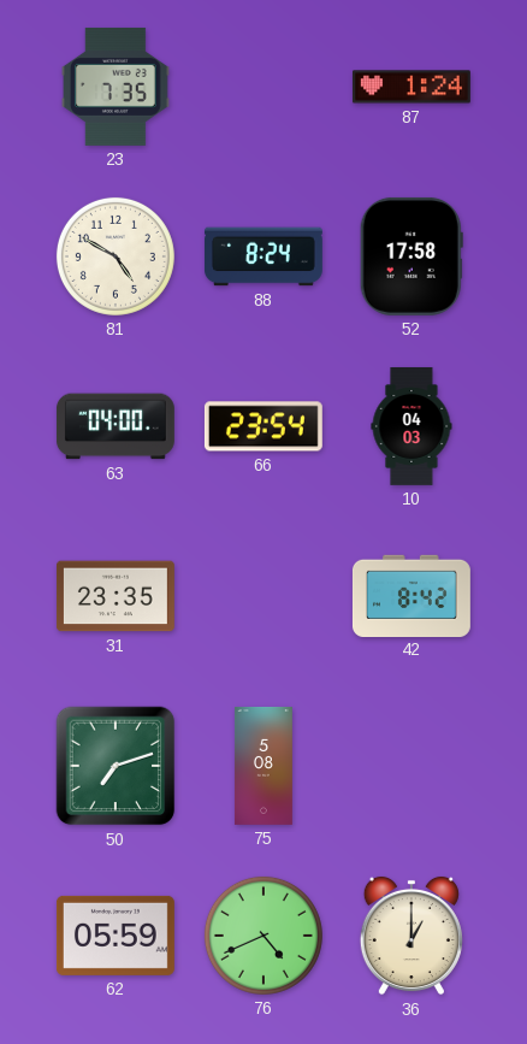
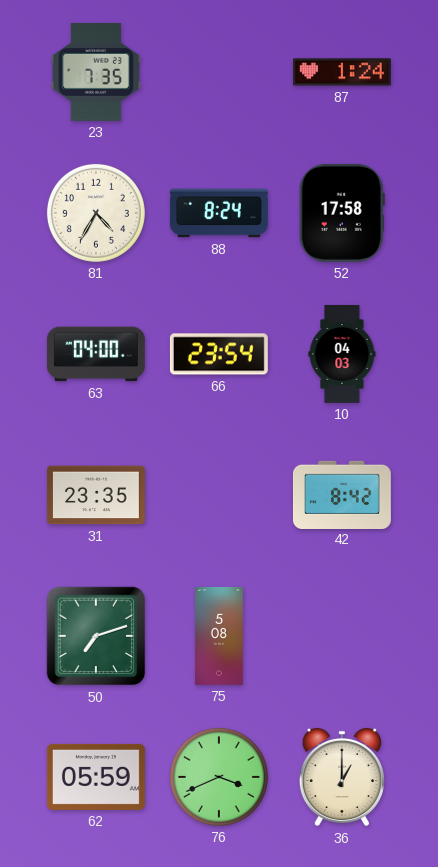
81: 4:50 -> 4:35
76: 4:41 -> 3:41
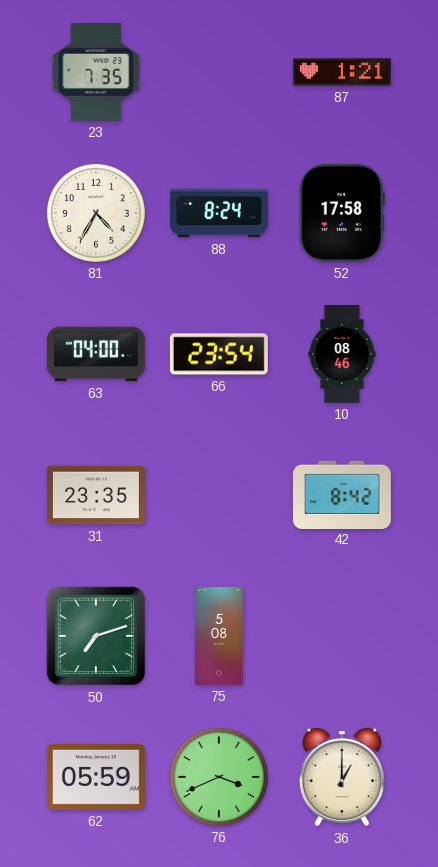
87: 1:24 -> 1:21
10: 04:03 -> 08:46
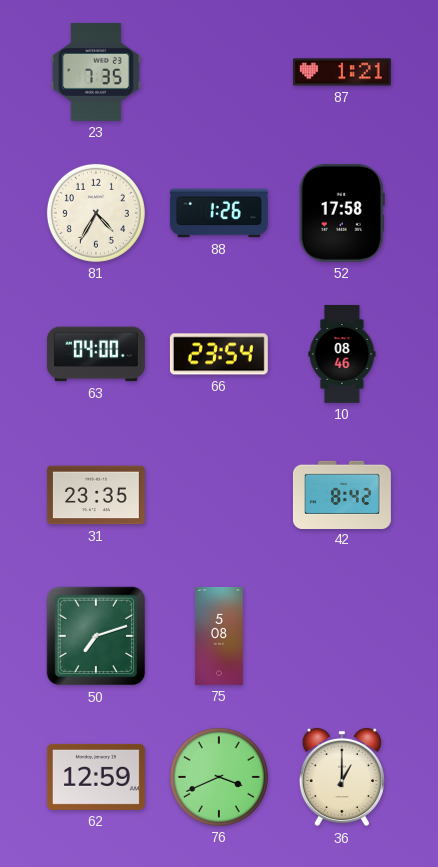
88: 8:24 -> 1:26
62: 05:59 -> 12:59
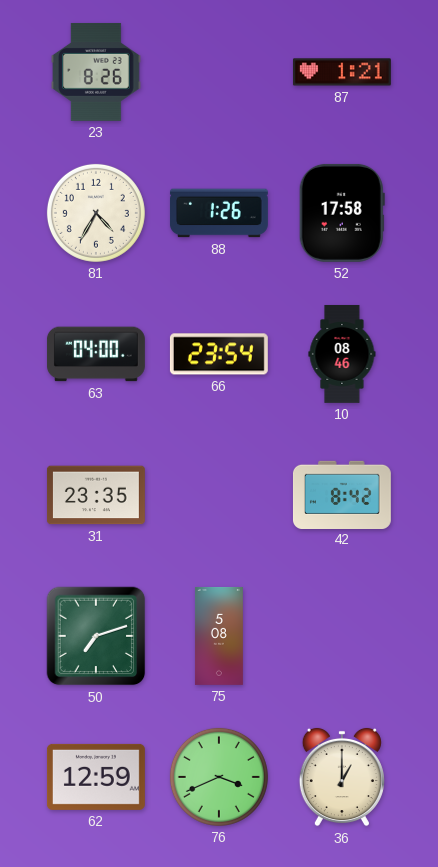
23: 7:35 -> 8:26
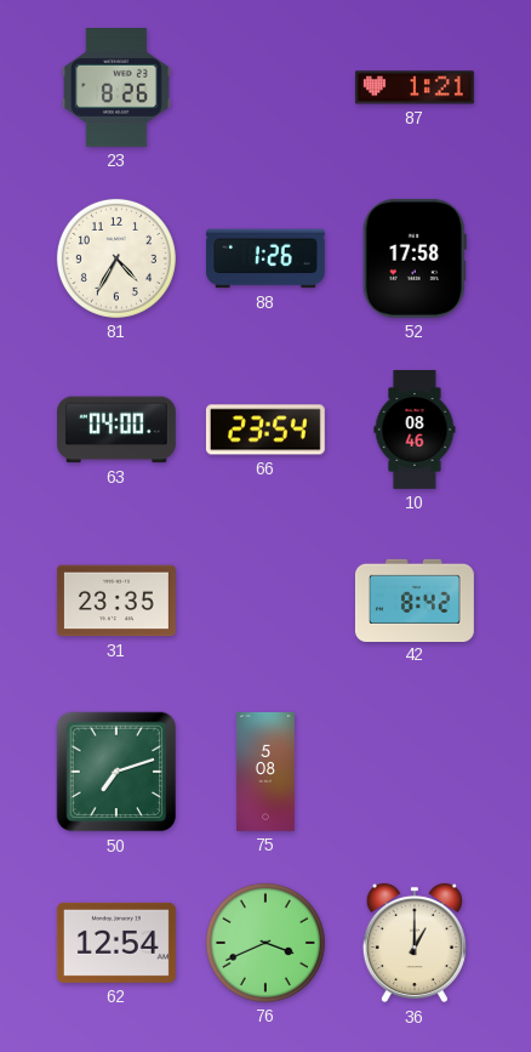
62: 12:59 -> 12:54
